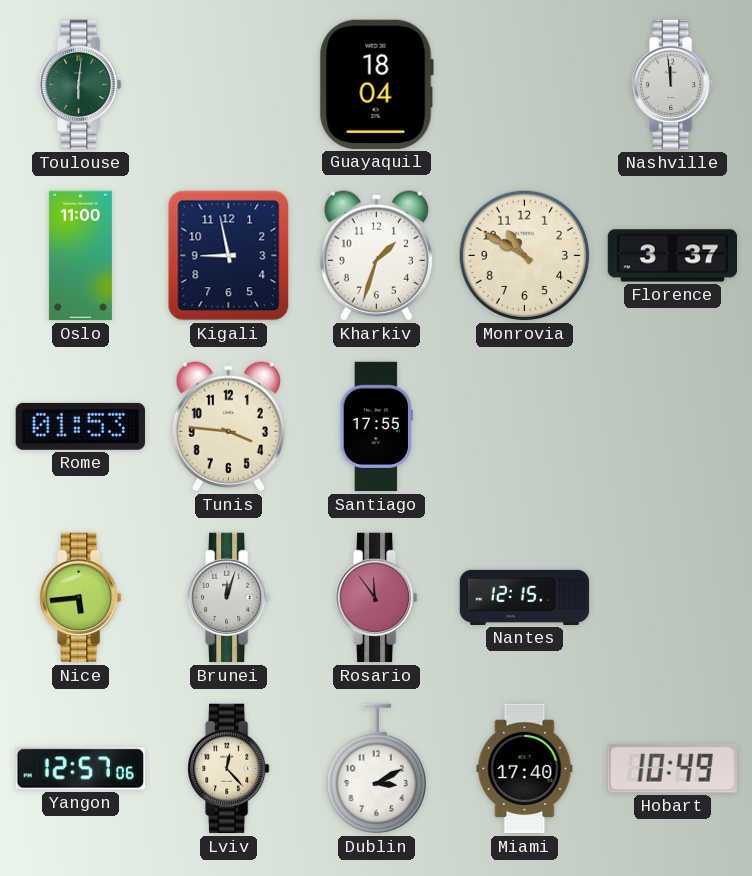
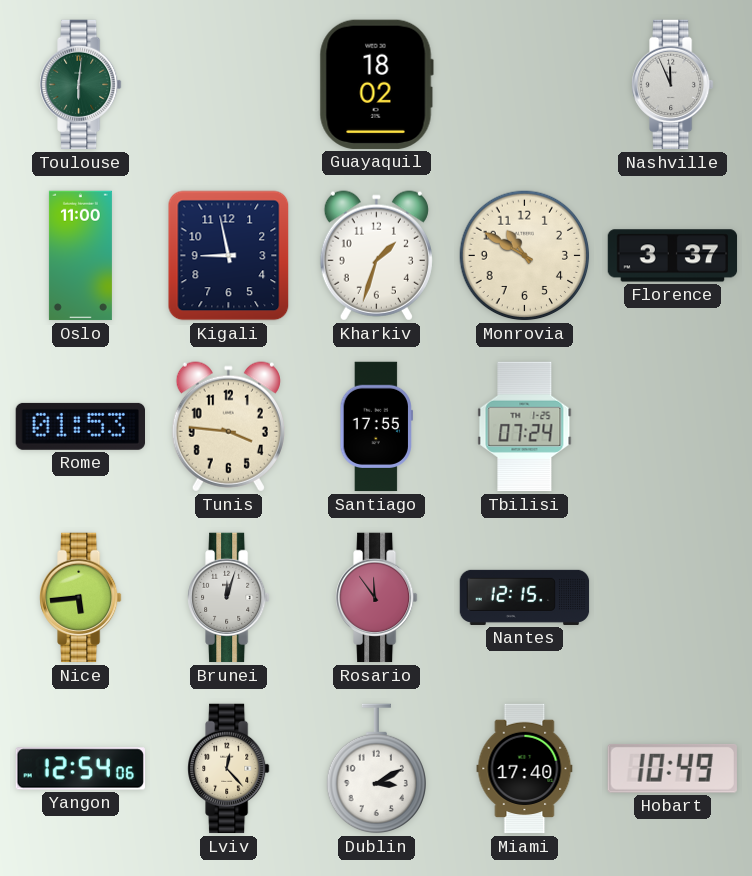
Guayaquil: 18:04 -> 18:02
Nashville: 11:59 -> 11:56
Tbilisi: none -> 07:24
Yangon: 12:57 -> 12:54
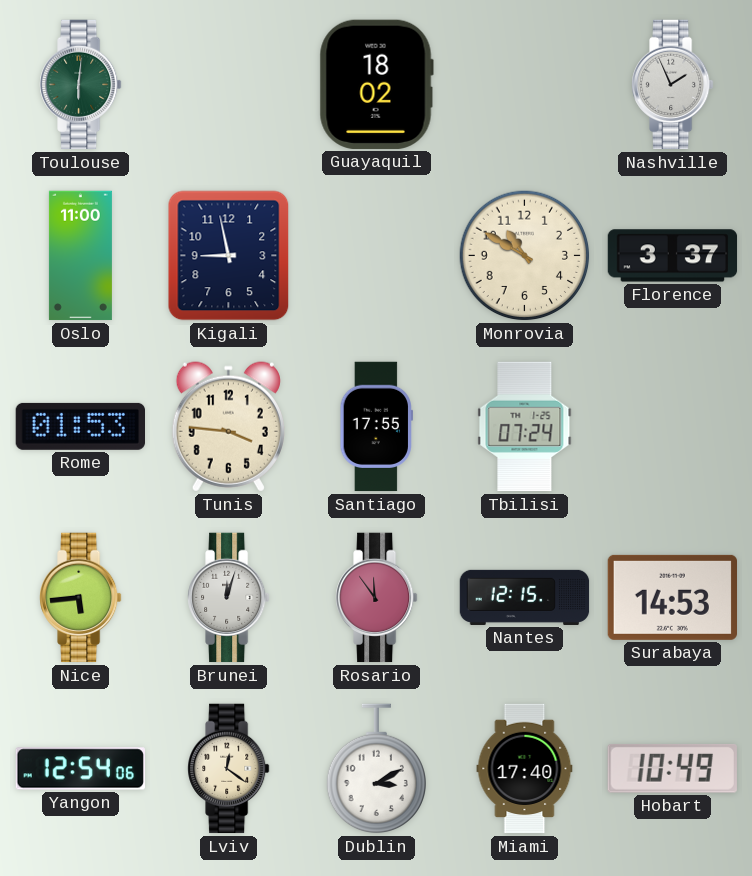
Nashville: 11:56 -> 1:56
Kharkiv: 1:33 -> none
Surabaya: none -> 14:53
Lviv: 12:23 -> 12:21
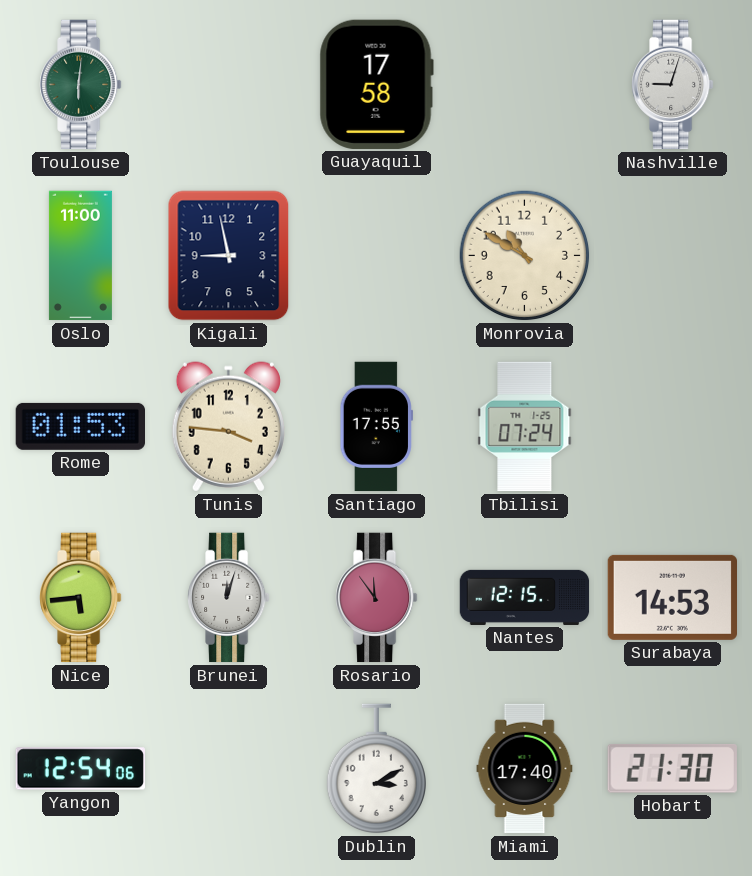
Guayaquil: 18:02 -> 17:58
Nashville: 1:56 -> 9:03
Florence: 3:37 -> none
Lviv: 12:21 -> none
Hobart: 10:49 -> 21:30
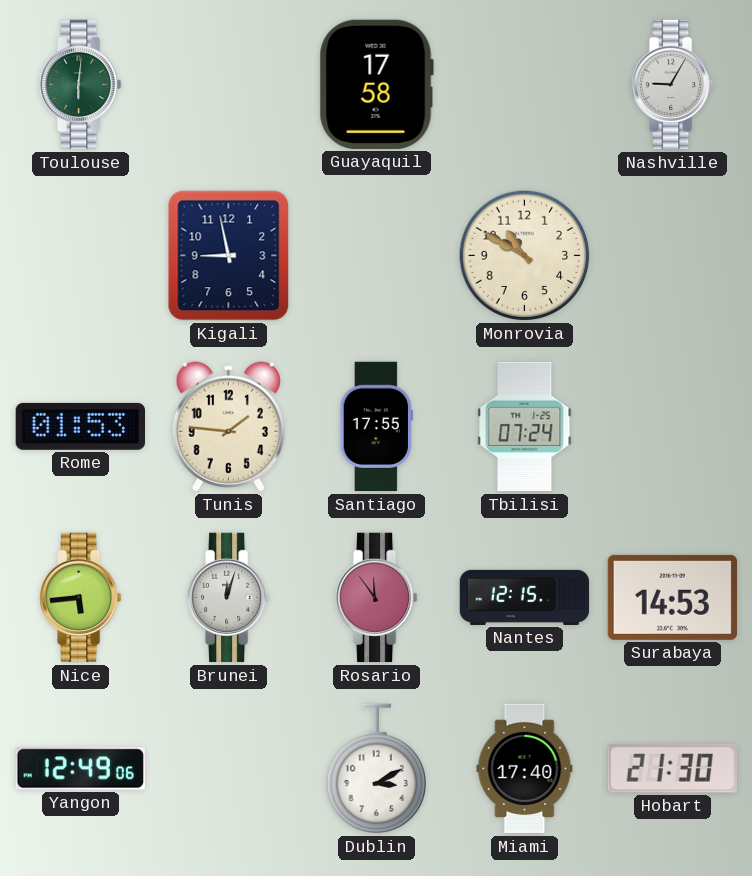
Nashville: 9:03 -> 9:05
Oslo: 11:00 -> none
Tunis: 3:46 -> 1:46
Yangon: 12:54 -> 12:49
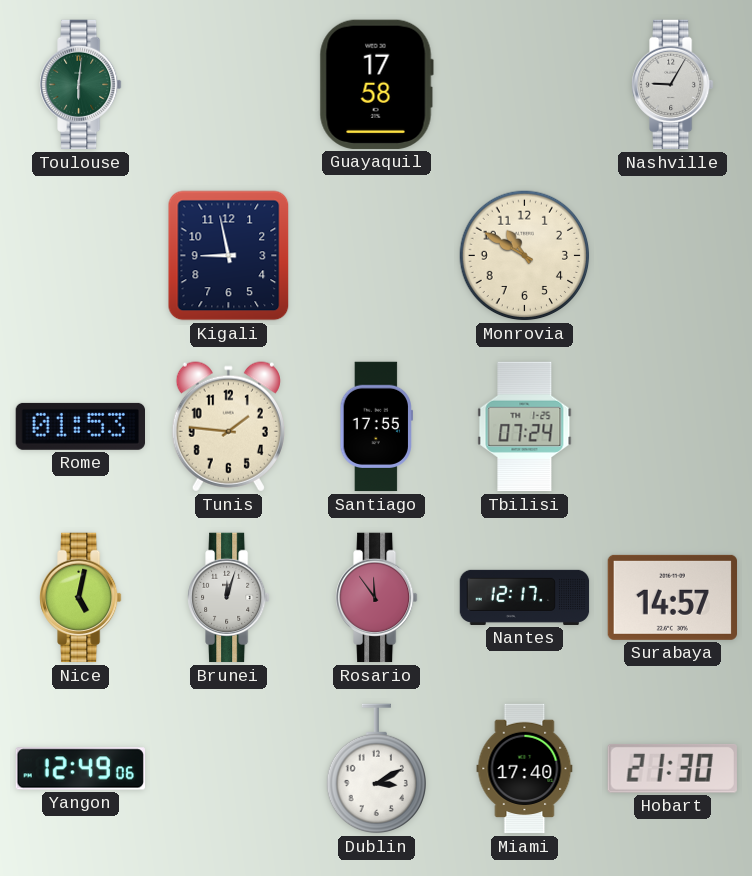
Nice: 5:44 -> 5:02
Nantes: 12:15 -> 12:17
Surabaya: 14:53 -> 14:57
